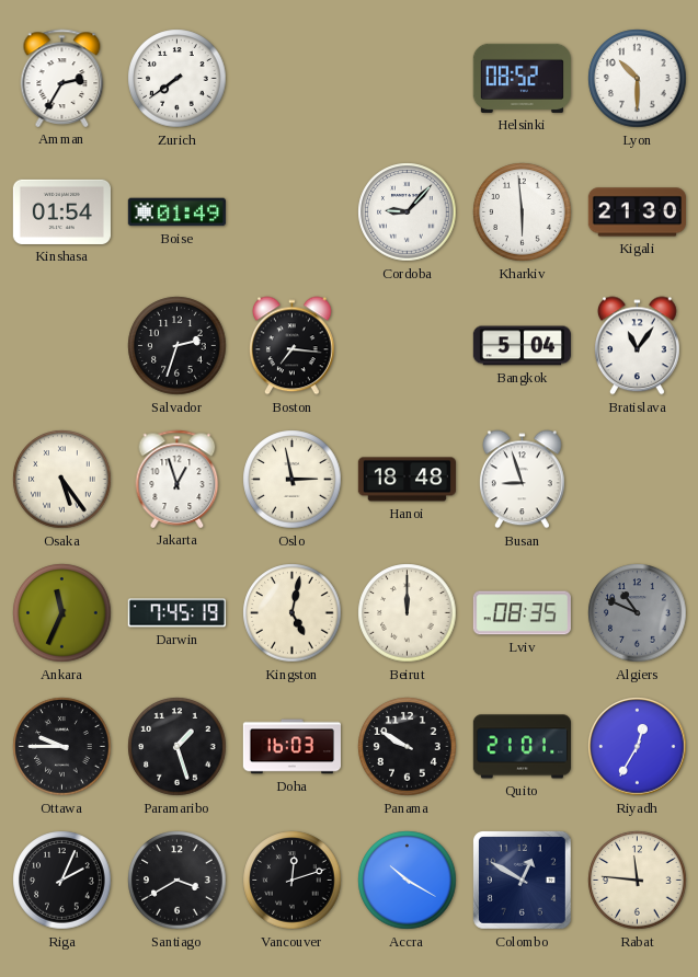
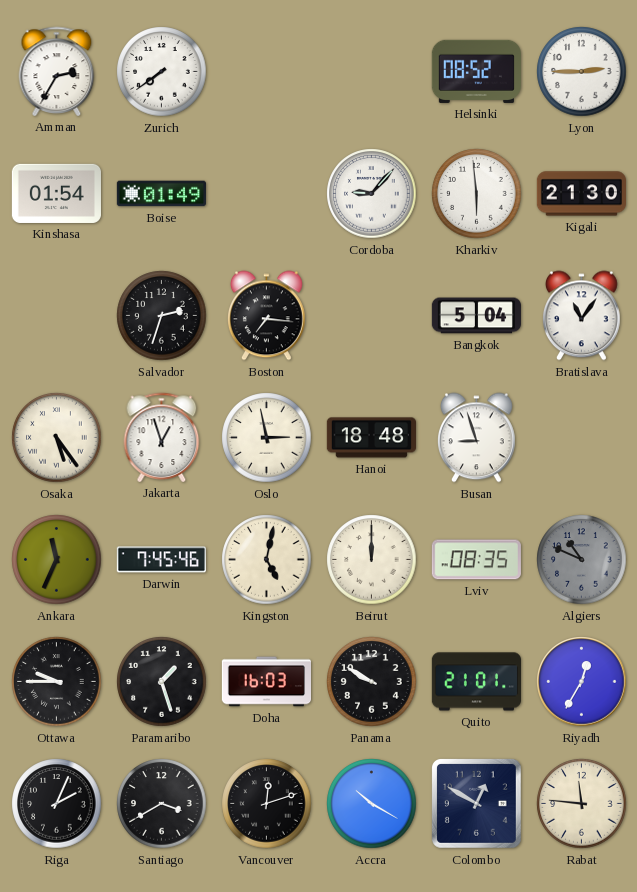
Lyon: 10:30 -> 2:45
Darwin: 7:45:19 -> 7:45:46
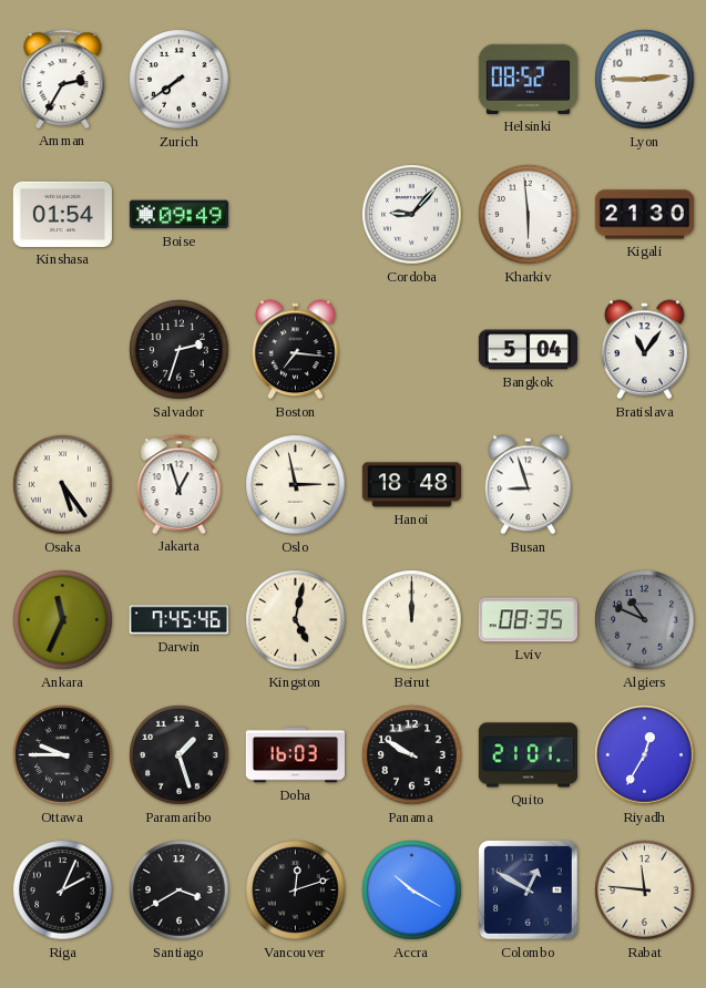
Boise: 01:49 -> 09:49
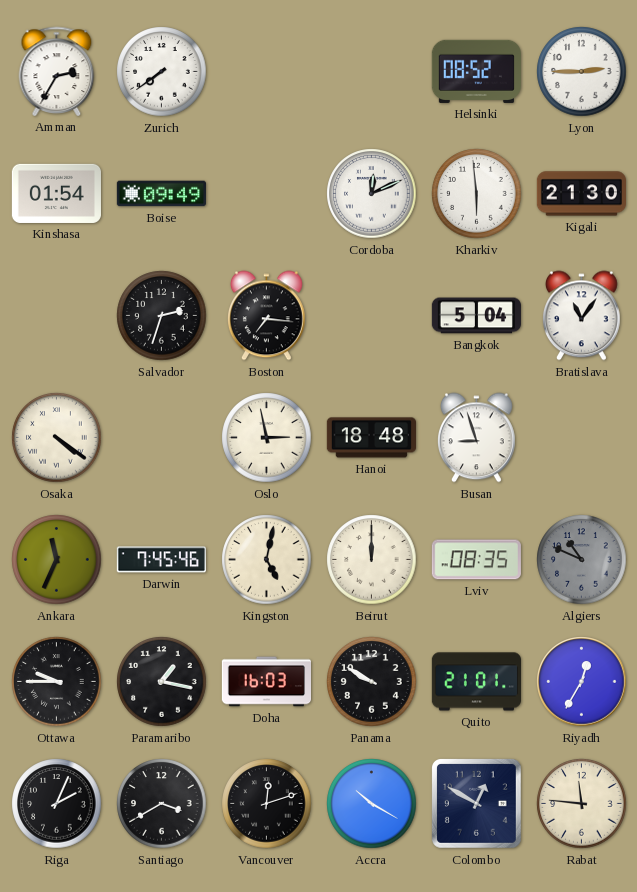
Cordoba: 9:07 -> 12:11
Osaka: 5:24 -> 4:21
Jakarta: 12:57 -> none
Paramaribo: 1:27 -> 1:17
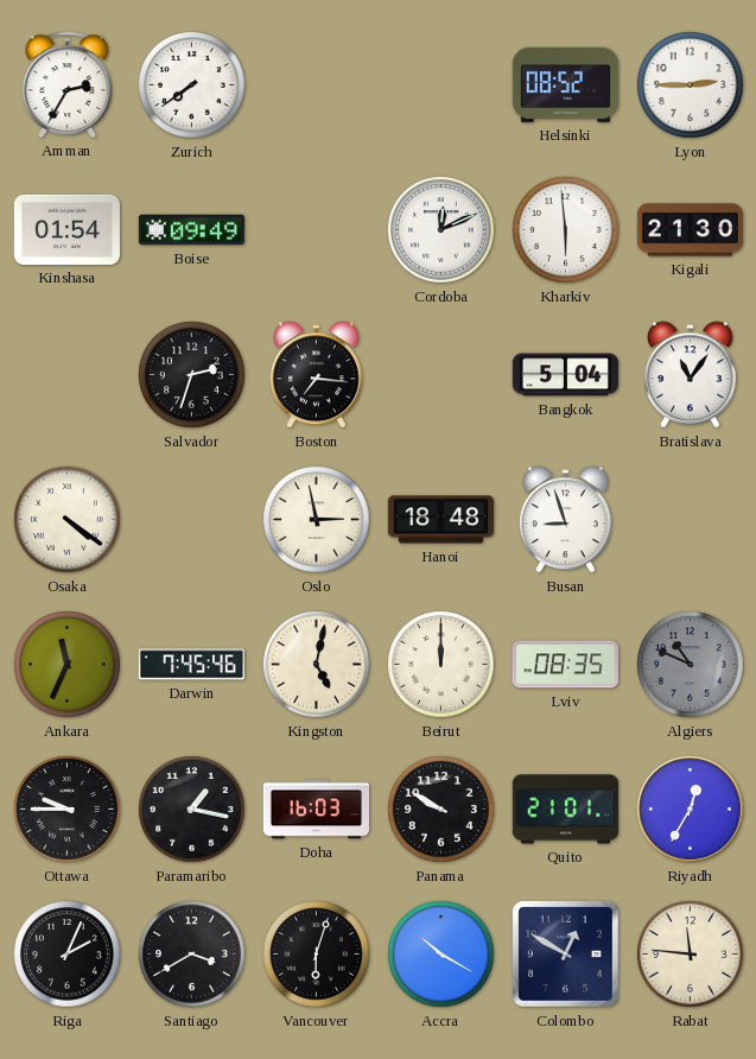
Vancouver: 12:12 -> 6:03
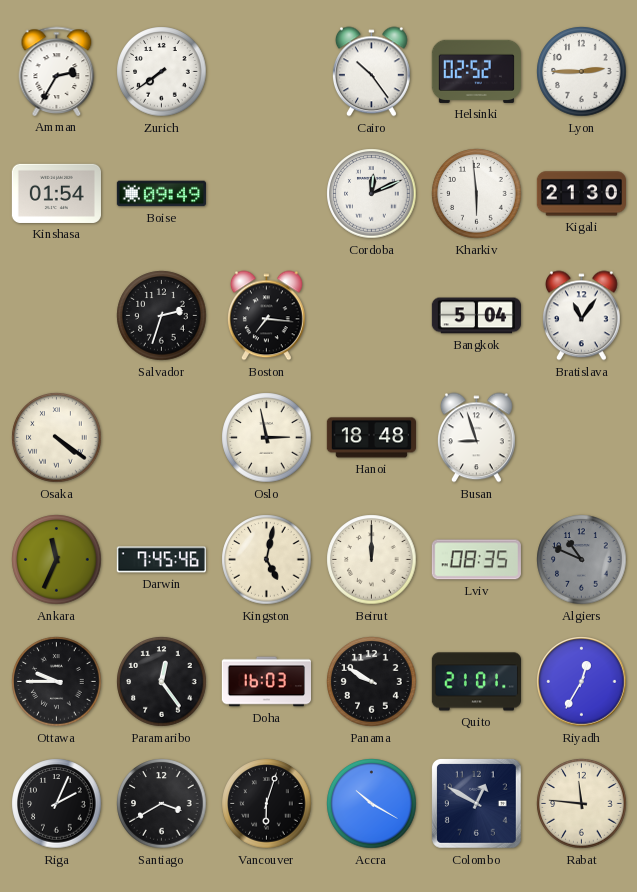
Cairo: none -> 10:24
Helsinki: 08:52 -> 02:52
Paramaribo: 1:17 -> 12:24
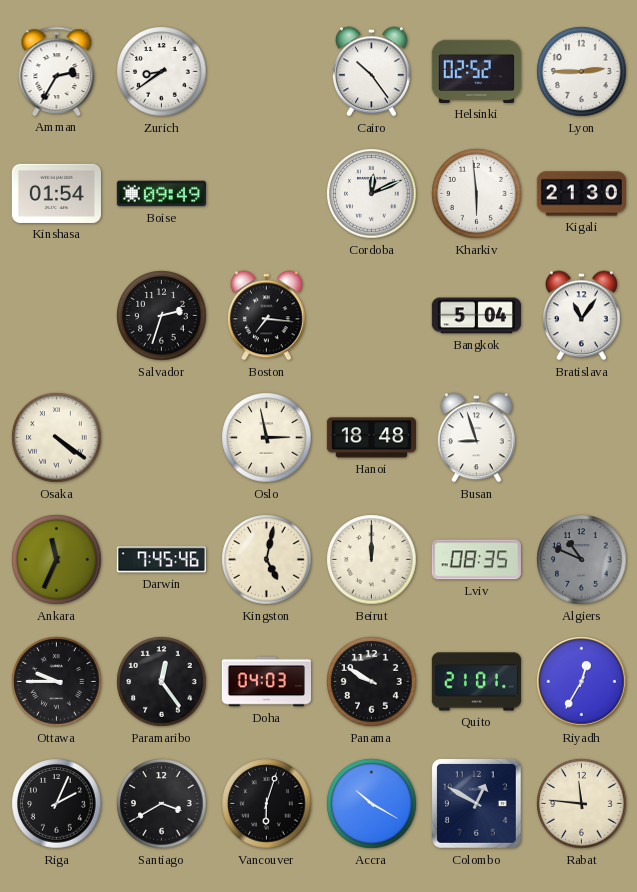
Zurich: 7:39 -> 8:39
Doha: 16:03 -> 04:03
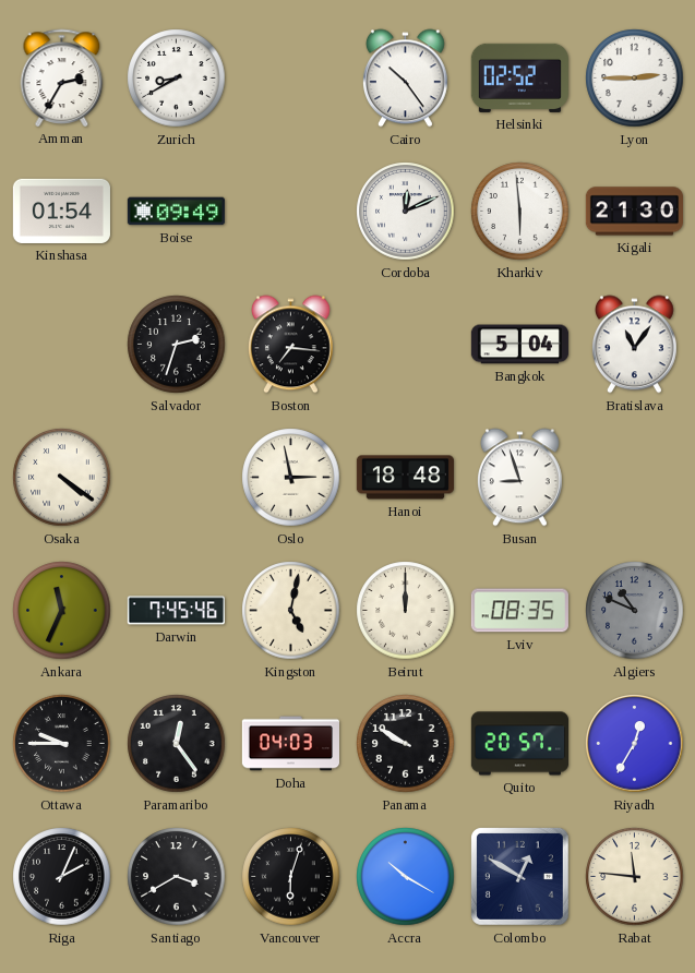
Zurich: 8:39 -> 8:40
Quito: 21:01 -> 20:57
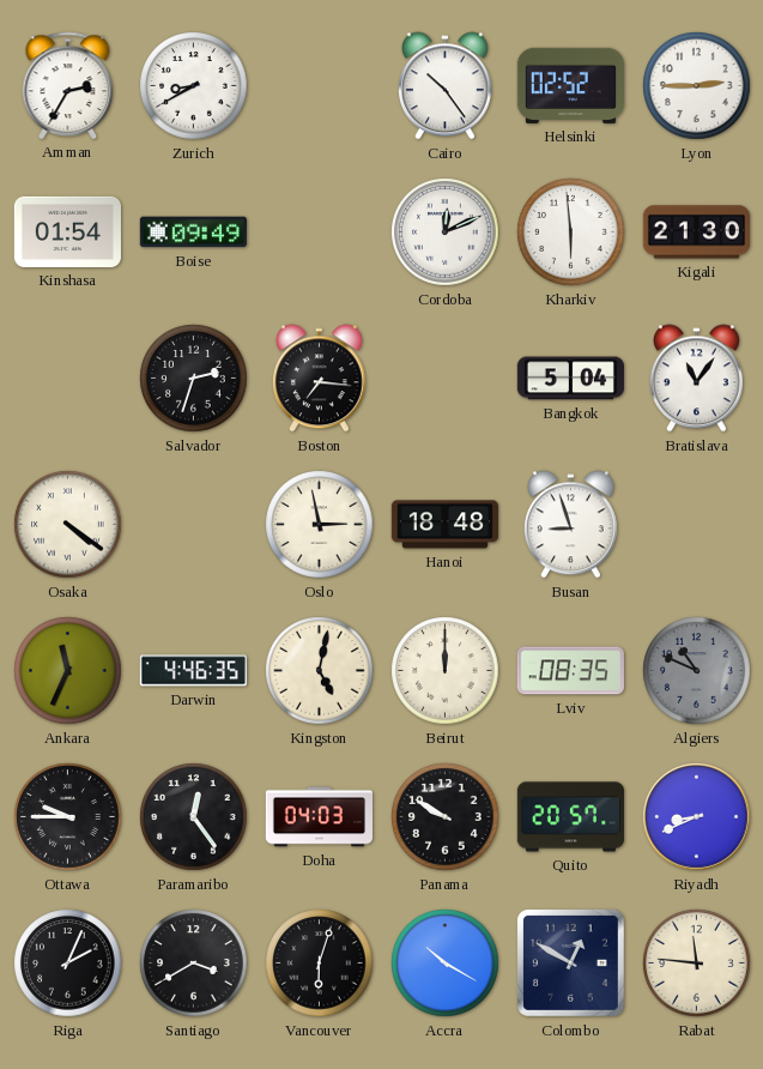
Darwin: 7:45 -> 4:46
Riyadh: 12:35 -> 8:41
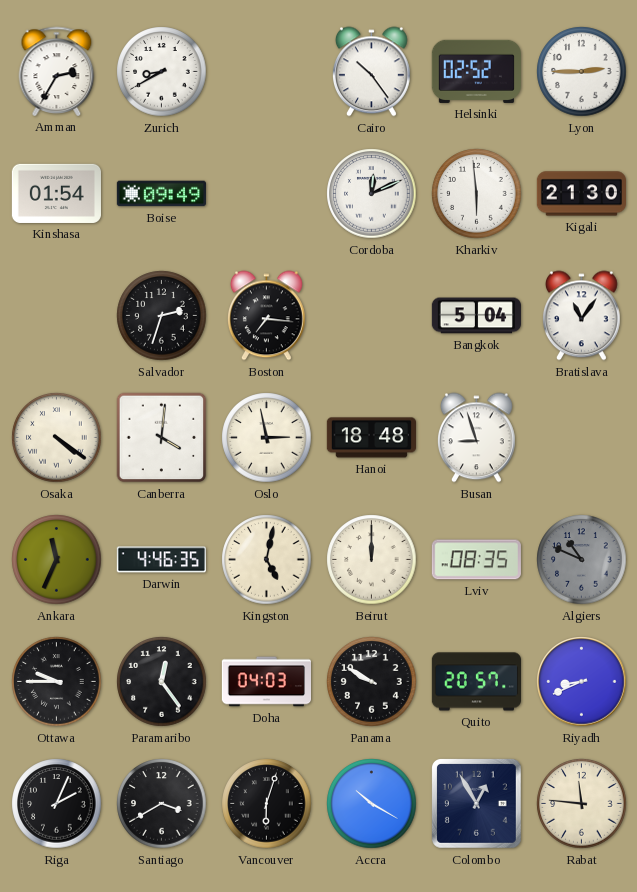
Canberra: none -> 4:01
Colombo: 12:50 -> 12:55
